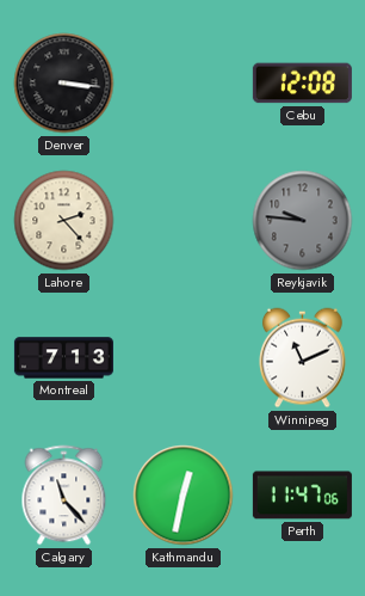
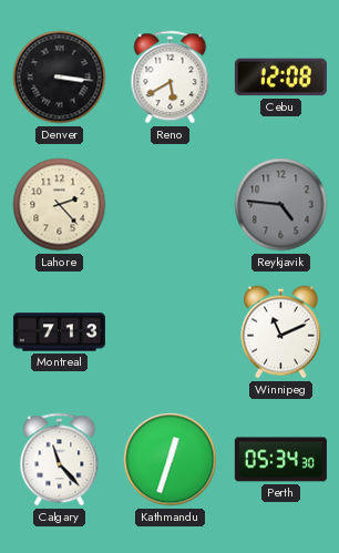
Reno: none -> 5:40
Reykjavik: 9:46 -> 4:46
Kathmandu: 12:32 -> 12:33
Perth: 11:47 -> 05:34
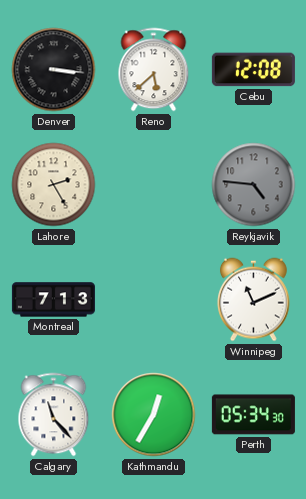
Reno: 5:40 -> 5:38
Lahore: 2:23 -> 2:25
Kathmandu: 12:33 -> 12:35
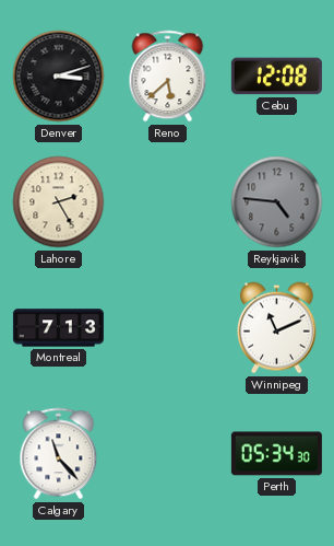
Denver: 3:16 -> 3:12
Kathmandu: 12:35 -> none
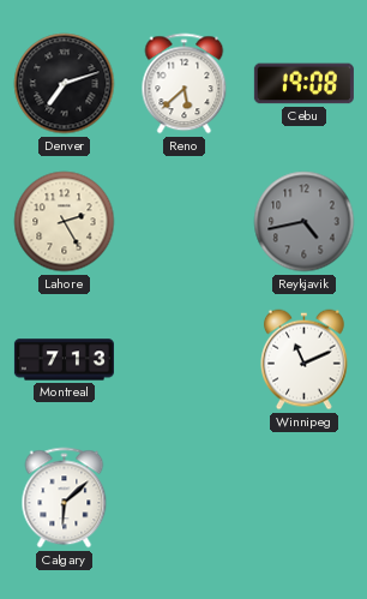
Denver: 3:12 -> 7:12
Cebu: 12:08 -> 19:08
Reykjavik: 4:46 -> 4:43
Calgary: 11:23 -> 6:08
Perth: 05:34 -> none
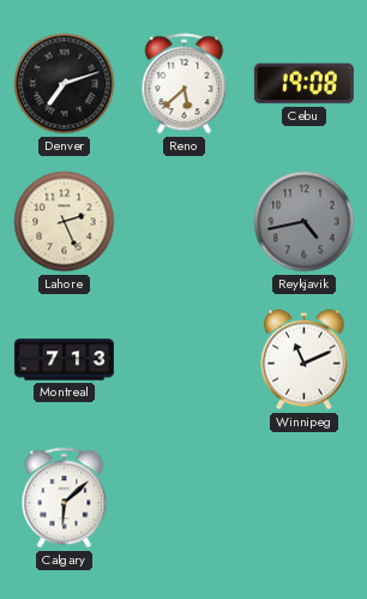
Lahore: 2:25 -> 2:26
